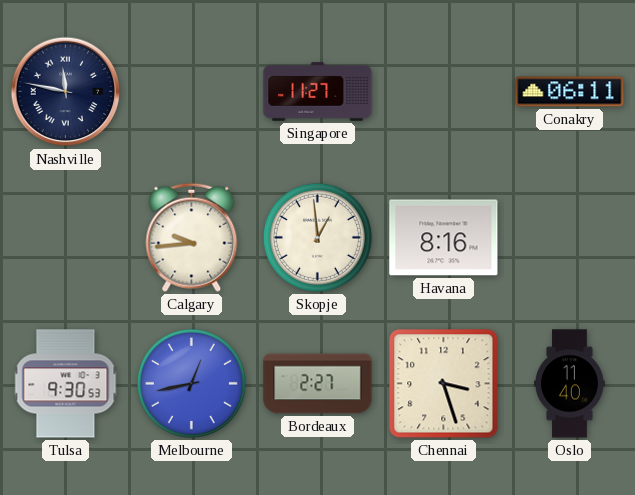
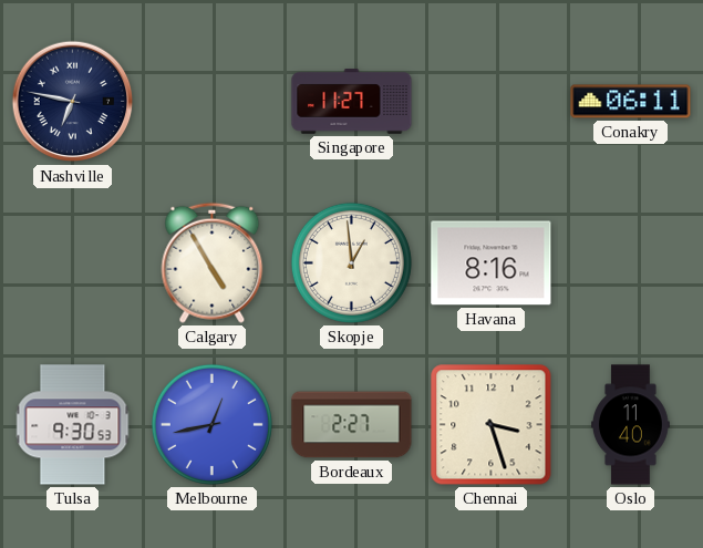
Nashville: 11:47 -> 6:47
Calgary: 9:44 -> 4:55
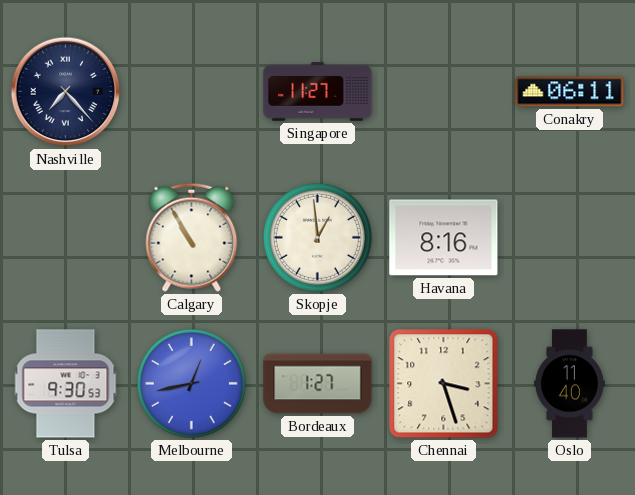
Nashville: 6:47 -> 7:23
Calgary: 4:55 -> 10:55
Bordeaux: 2:27 -> 1:27
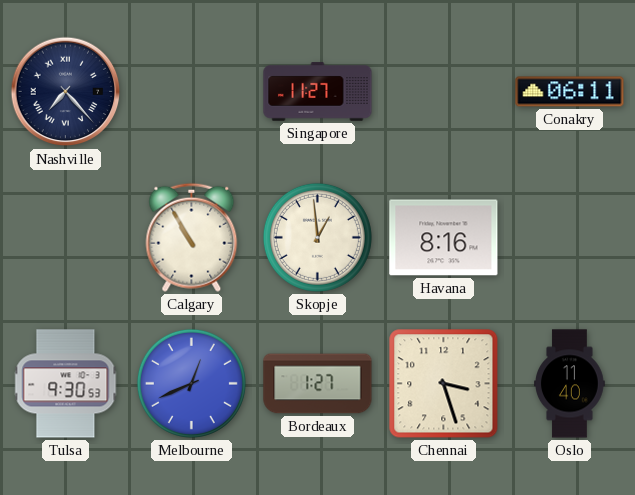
Melbourne: 12:43 -> 12:41
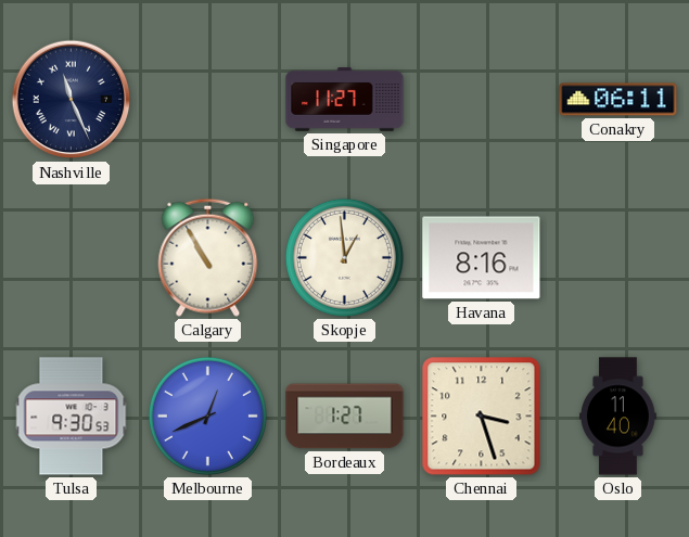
Nashville: 7:23 -> 11:26
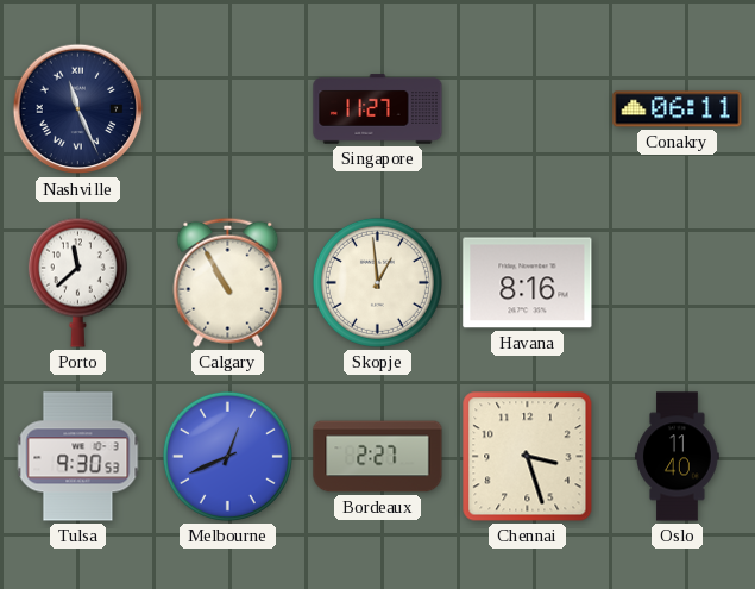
Porto: none -> 11:38
Bordeaux: 1:27 -> 2:27
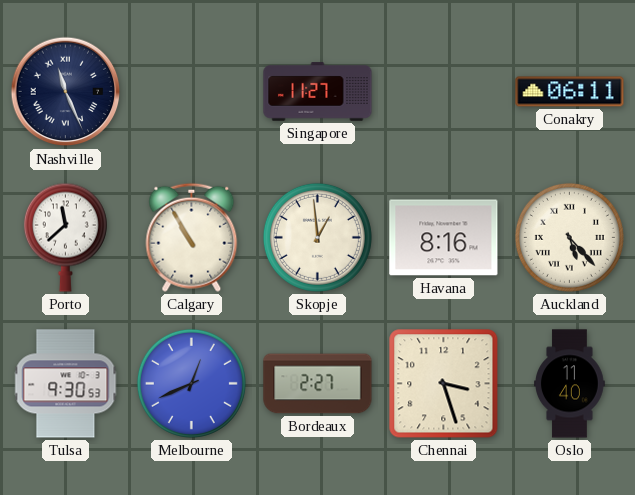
Auckland: none -> 5:23
